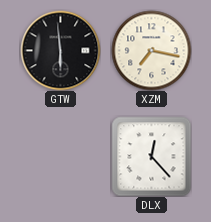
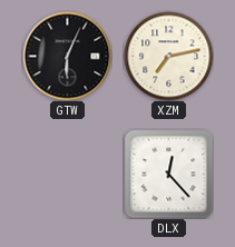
GTW: 5:59 -> 6:04
XZM: 7:17 -> 7:13
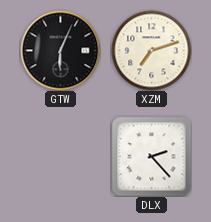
XZM: 7:13 -> 7:12
DLX: 12:23 -> 2:23
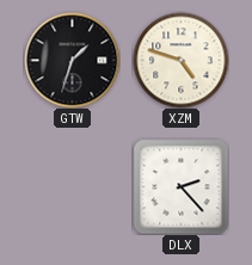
GTW: 6:04 -> 1:33
XZM: 7:12 -> 4:48
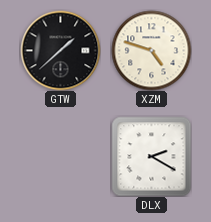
GTW: 1:33 -> 1:38
DLX: 2:23 -> 2:20
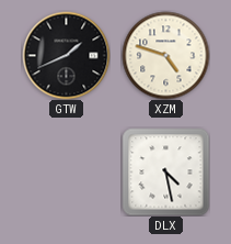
GTW: 1:38 -> 1:41
DLX: 2:20 -> 4:28
